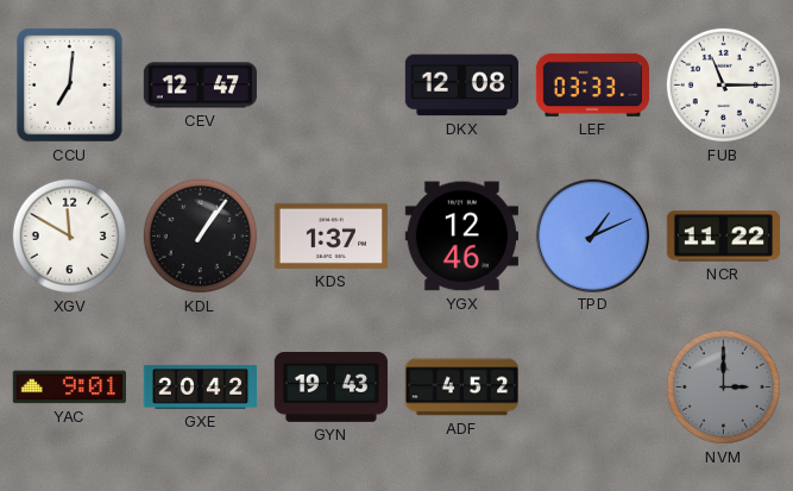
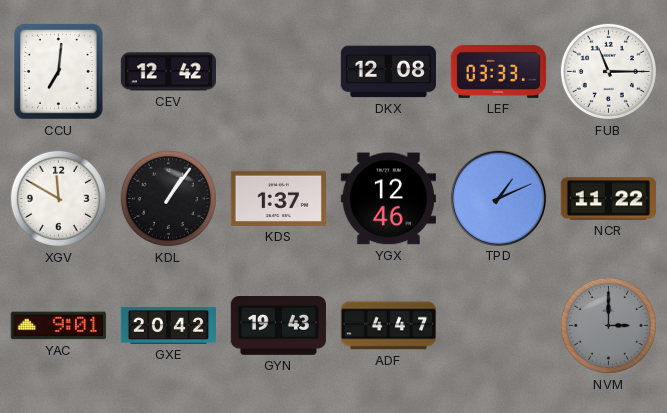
CEV: 12:47 -> 12:42
ADF: 4:52 -> 4:47
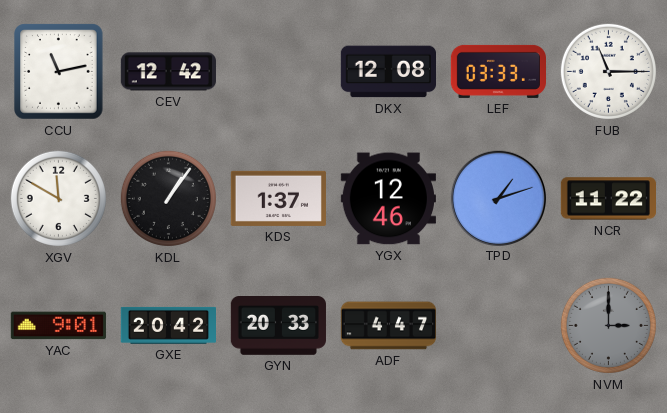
CCU: 7:01 -> 11:13
TPD: 1:11 -> 1:12
GYN: 19:43 -> 20:33
